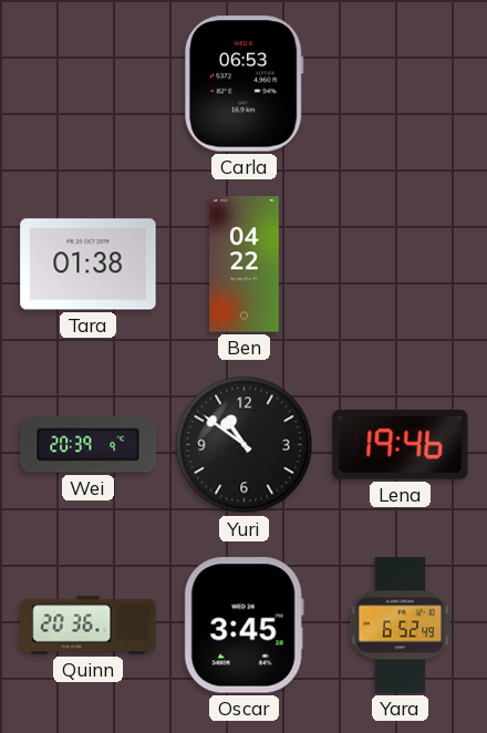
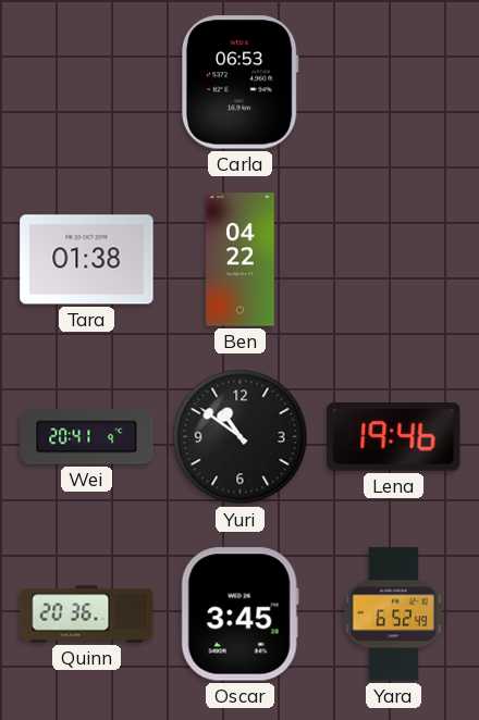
Wei: 20:39 -> 20:41
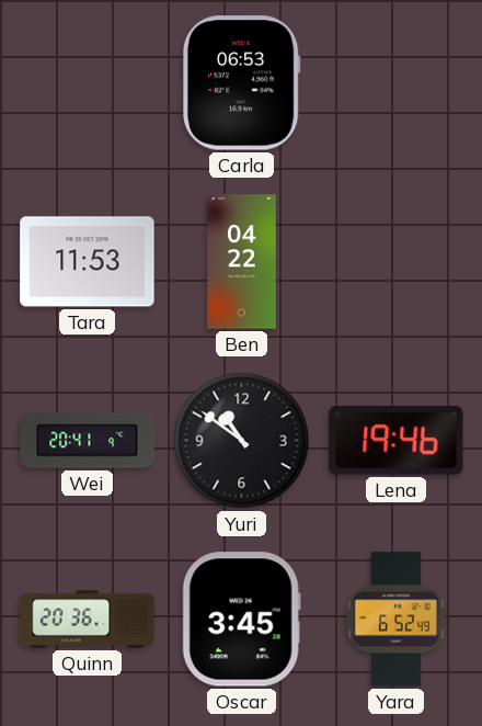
Tara: 01:38 -> 11:53
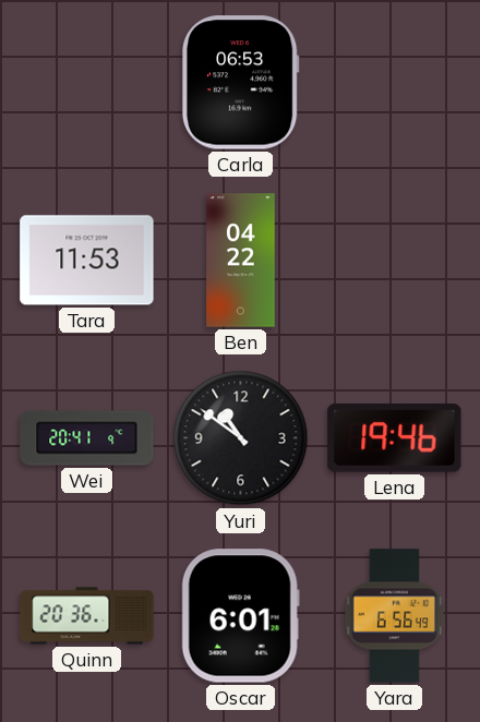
Oscar: 3:45 -> 6:01
Yara: 6:52 -> 6:56
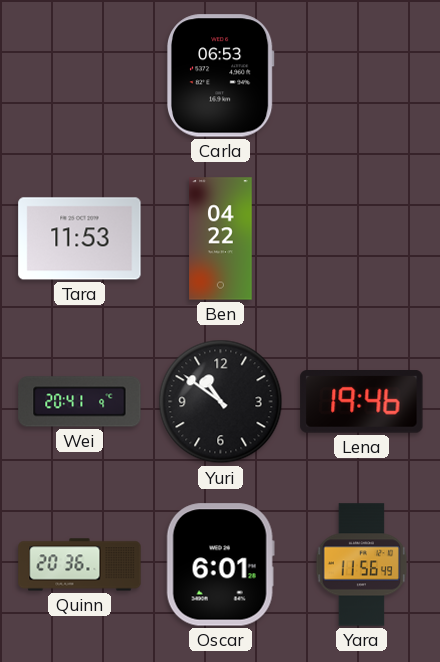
Yara: 6:56 -> 11:56
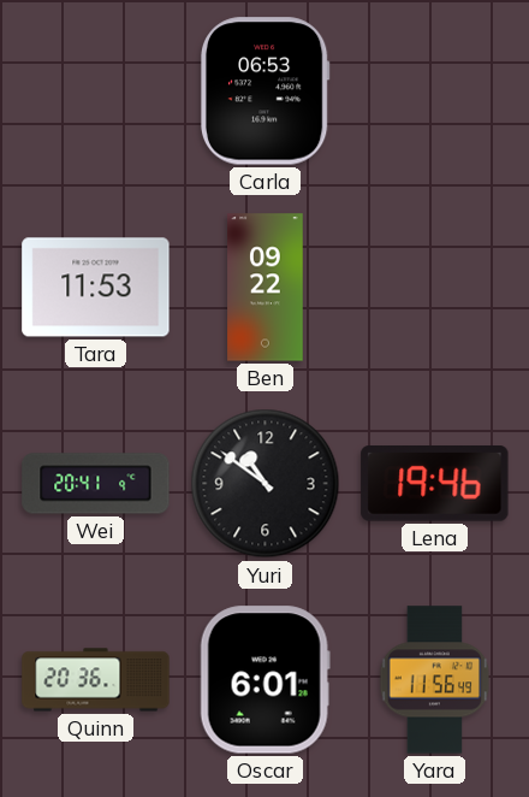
Ben: 04:22 -> 09:22
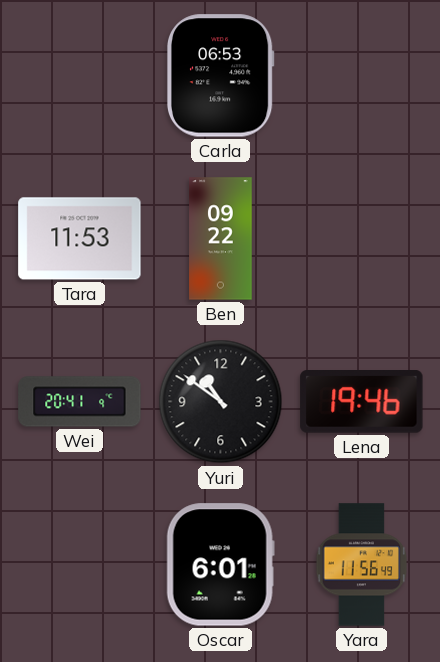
Quinn: 20:36 -> none
